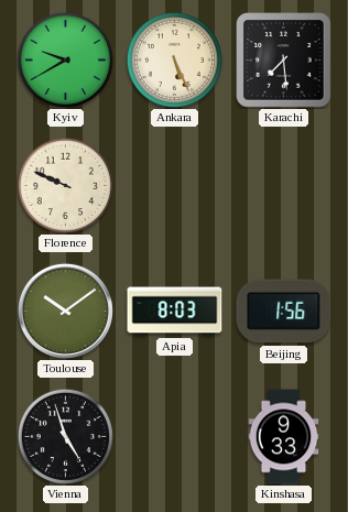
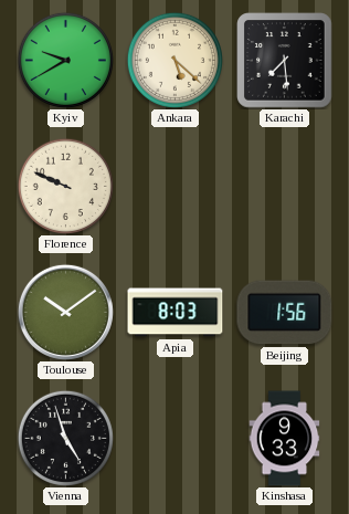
Ankara: 5:26 -> 5:22
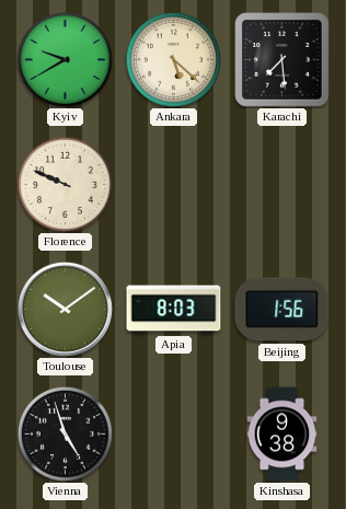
Kinshasa: 9:33 -> 9:38
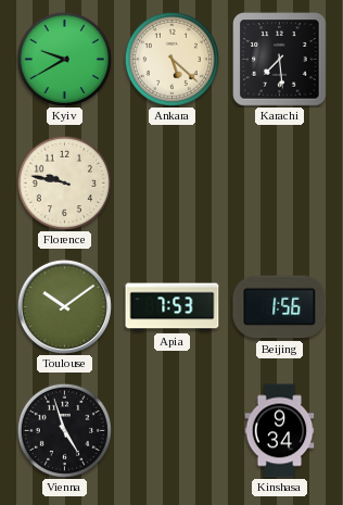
Florence: 9:49 -> 9:47
Apia: 8:03 -> 7:53
Kinshasa: 9:38 -> 9:34
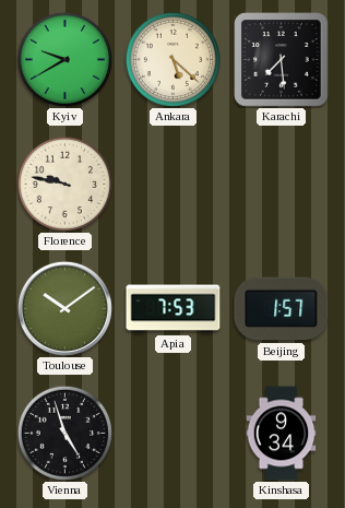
Beijing: 1:56 -> 1:57
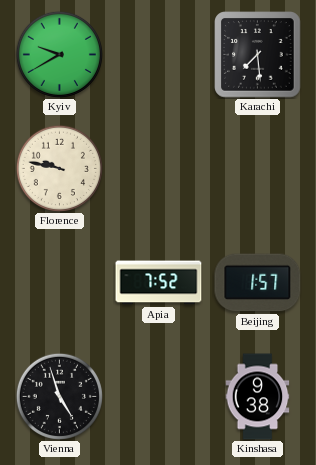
Ankara: 5:22 -> none
Toulouse: 10:09 -> none
Apia: 7:53 -> 7:52
Kinshasa: 9:34 -> 9:38
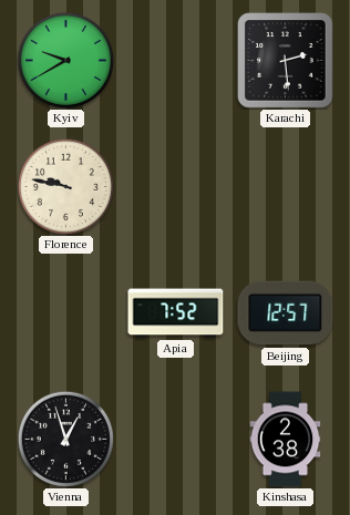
Karachi: 7:29 -> 2:29
Beijing: 1:57 -> 12:57
Vienna: 4:57 -> 12:57
Kinshasa: 9:38 -> 2:38
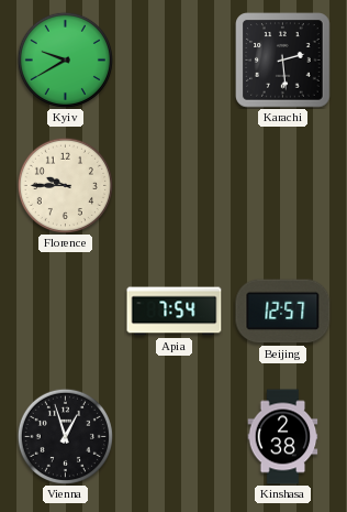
Florence: 9:47 -> 9:45
Apia: 7:52 -> 7:54
